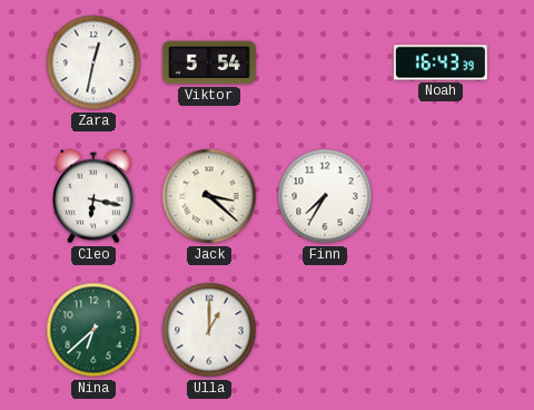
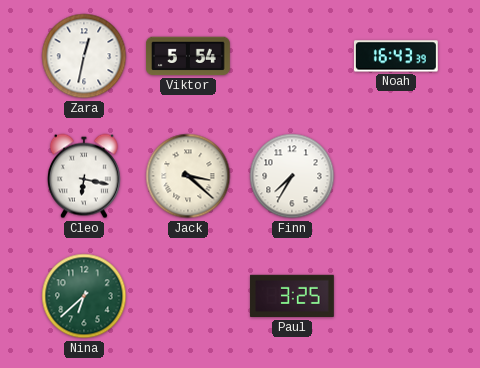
Ulla: 1:00 -> none
Paul: none -> 3:25
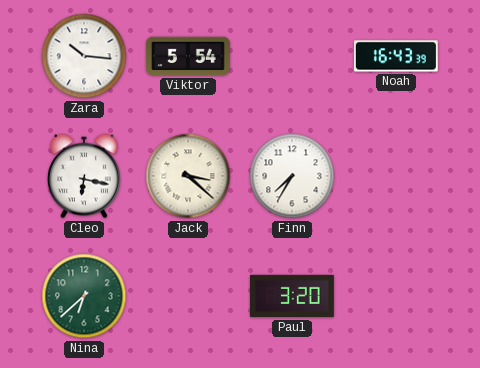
Zara: 12:32 -> 10:16
Paul: 3:25 -> 3:20
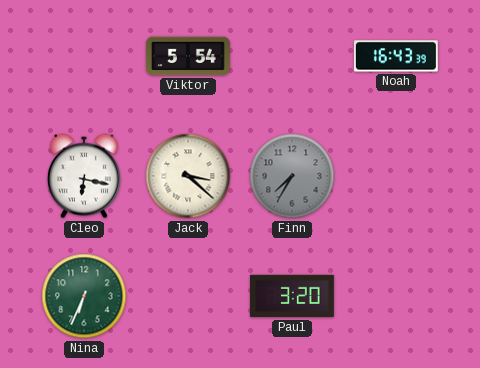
Zara: 10:16 -> none
Finn dial: white -> grey
Nina: 6:38 -> 6:34
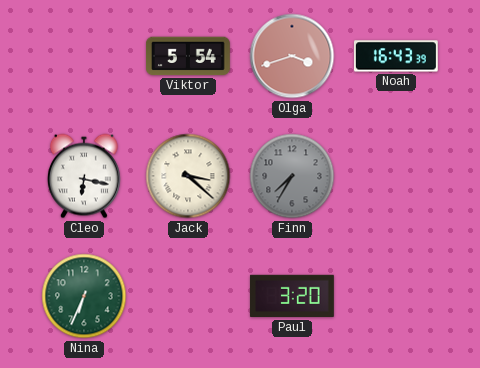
Olga: none -> 3:42
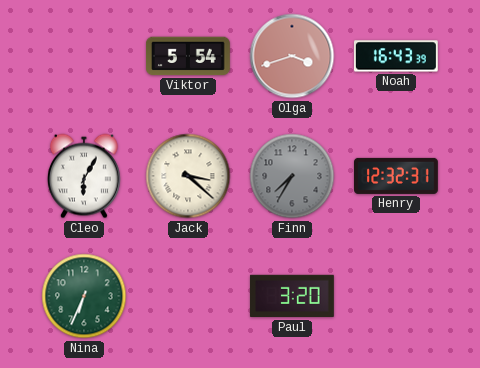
Cleo: 6:17 -> 6:05
Henry: none -> 12:32
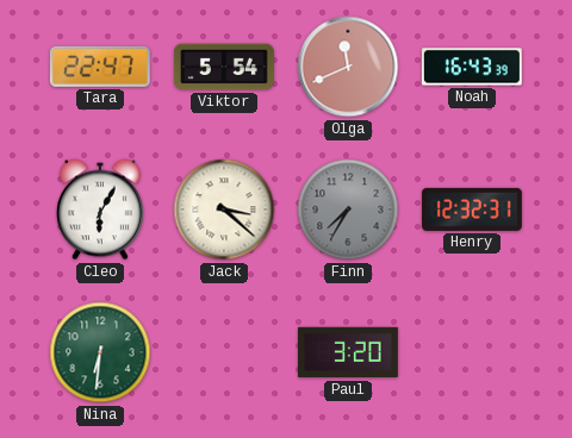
Tara: none -> 22:47
Olga: 3:42 -> 11:41
Nina: 6:34 -> 6:31
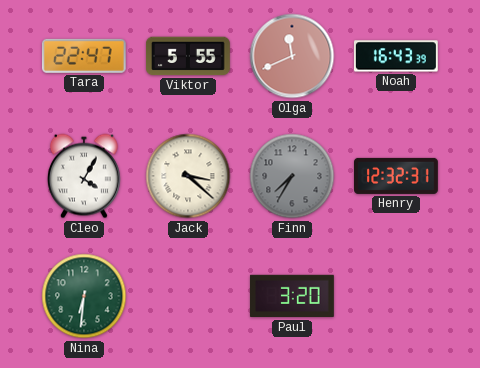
Viktor: 5:54 -> 5:55
Cleo: 6:05 -> 4:05
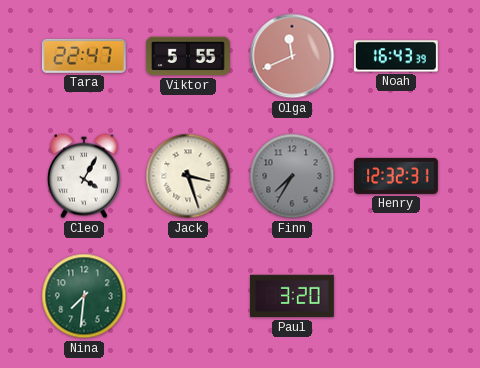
Jack: 3:22 -> 3:27
Nina: 6:31 -> 7:31
